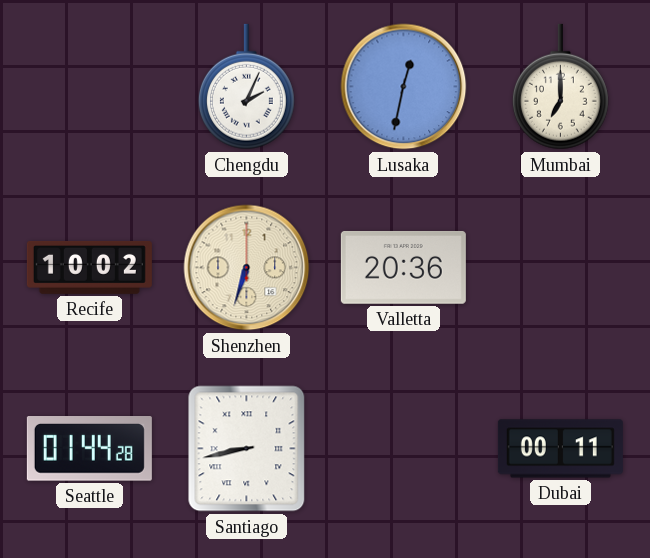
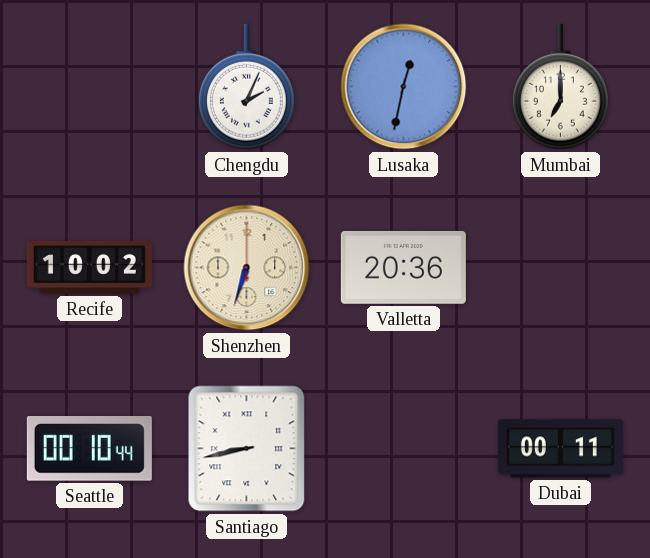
Seattle: 01:44 -> 00:10
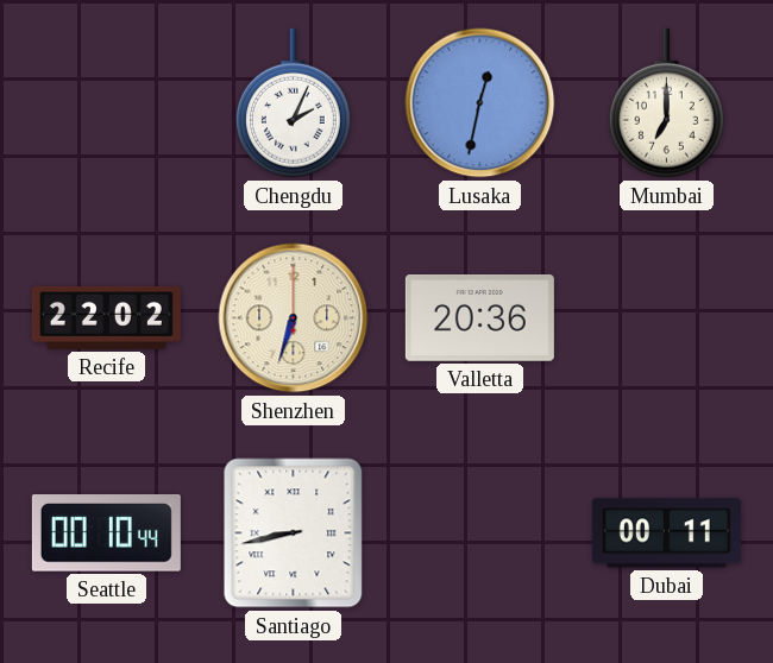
Recife: 10:02 -> 22:02
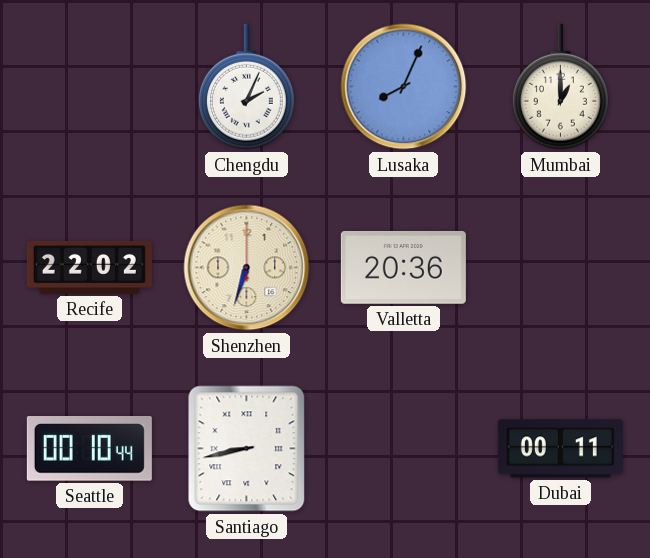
Lusaka: 12:32 -> 8:04
Mumbai: 7:00 -> 1:00
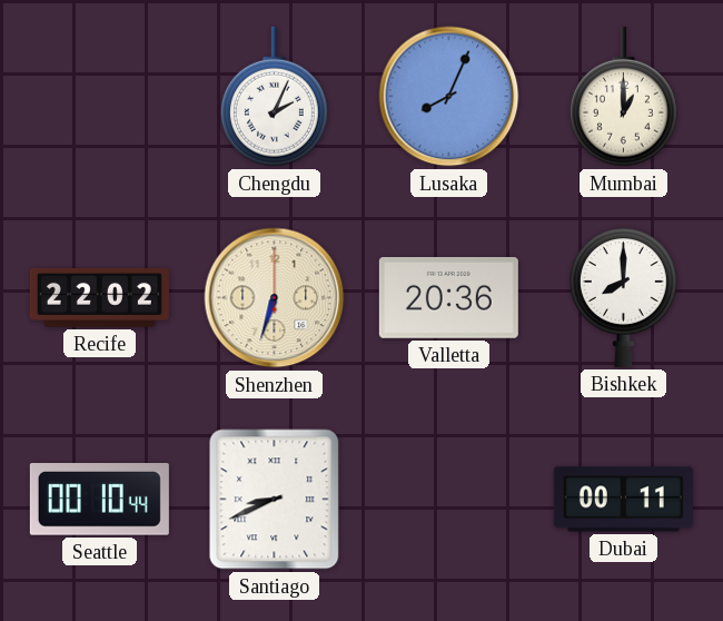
Bishkek: none -> 8:00
Santiago: 8:43 -> 8:41
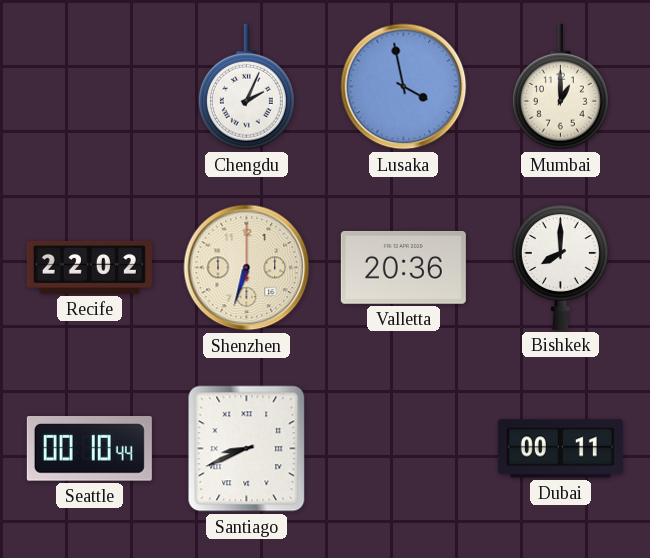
Lusaka: 8:04 -> 3:58
